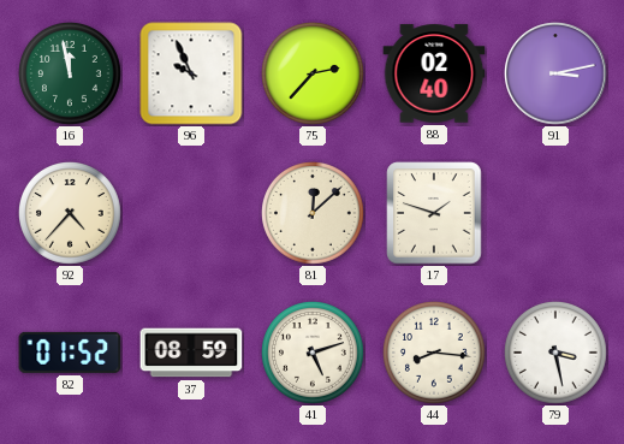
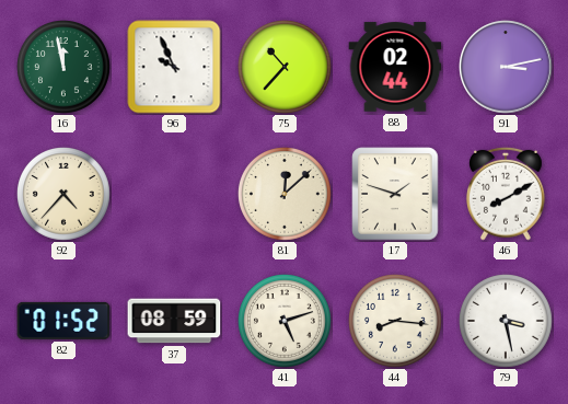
75: 2:37 -> 10:37
88: 02:40 -> 02:44
46: none -> 8:10
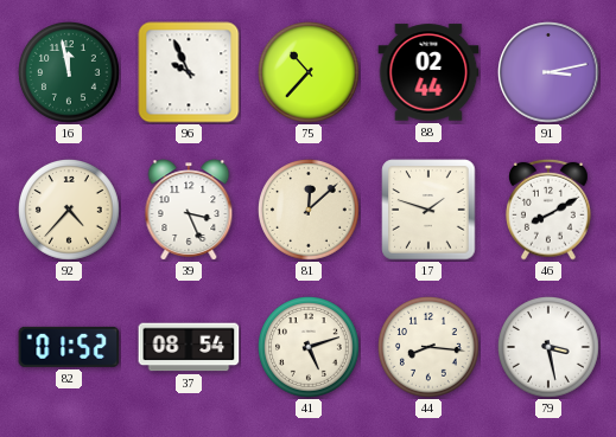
39: none -> 3:26
37: 08:59 -> 08:54
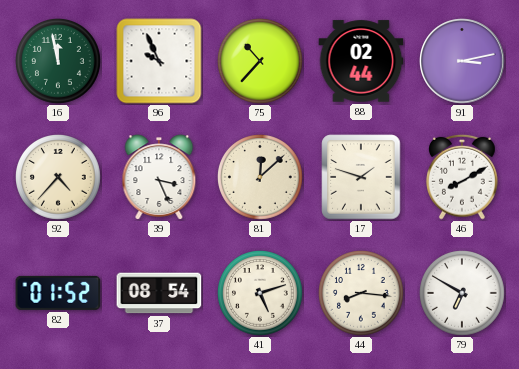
79: 3:28 -> 6:50
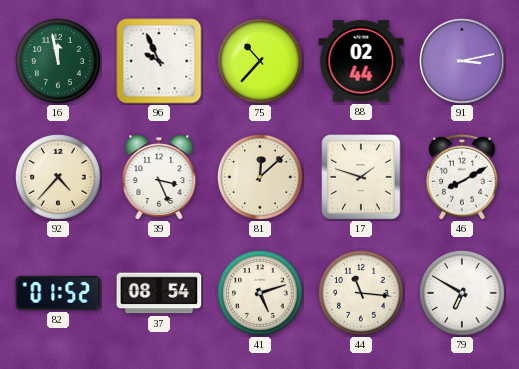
44: 8:16 -> 11:16
